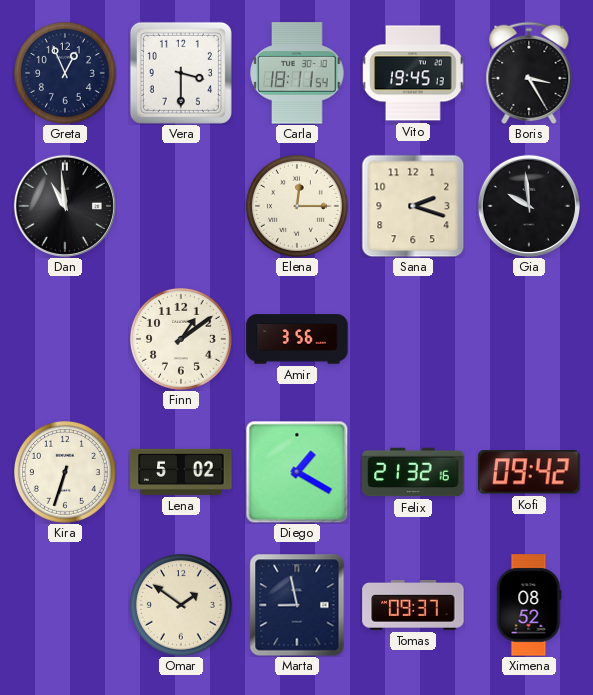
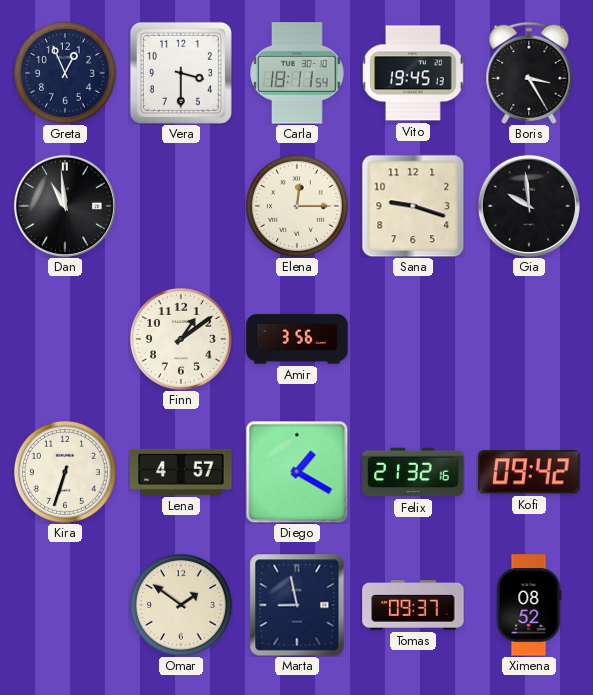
Sana: 2:18 -> 9:18
Lena: 5:02 -> 4:57
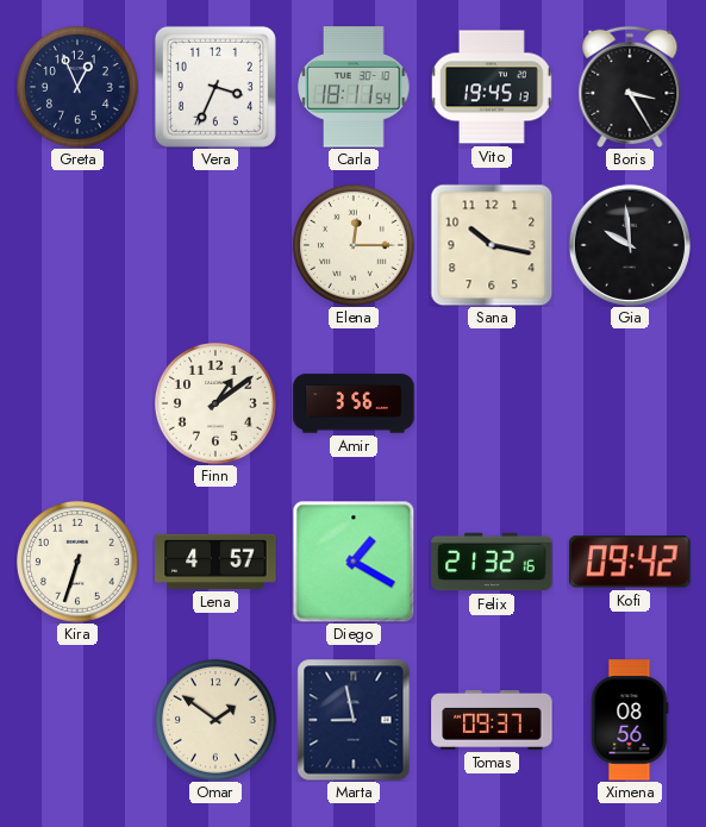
Vera: 3:30 -> 3:34
Dan: 10:59 -> none
Sana: 9:18 -> 10:17
Ximena: 08:52 -> 08:56
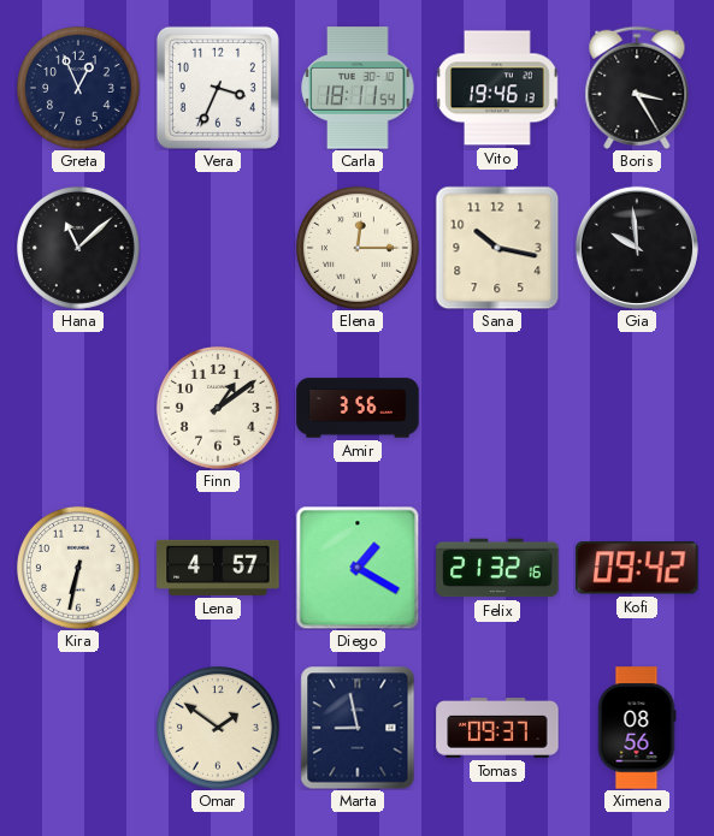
Vito: 19:45 -> 19:46
Hana: none -> 11:08
Kira: 6:33 -> 6:32
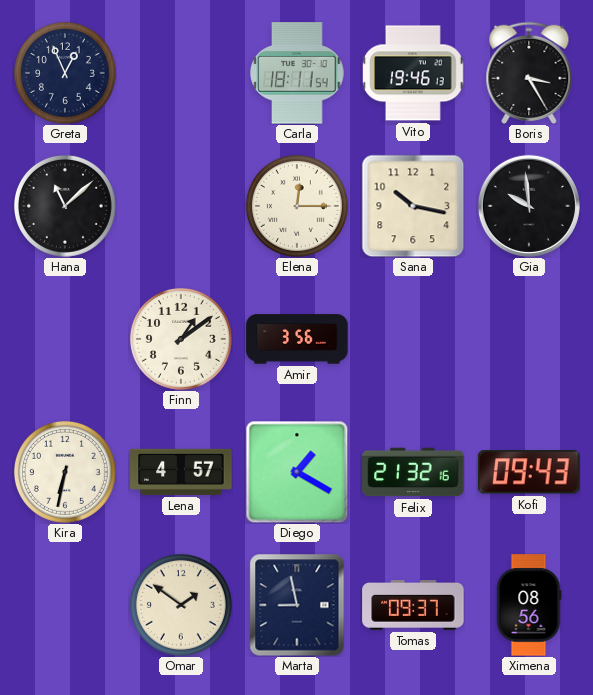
Vera: 3:34 -> none
Kofi: 09:42 -> 09:43
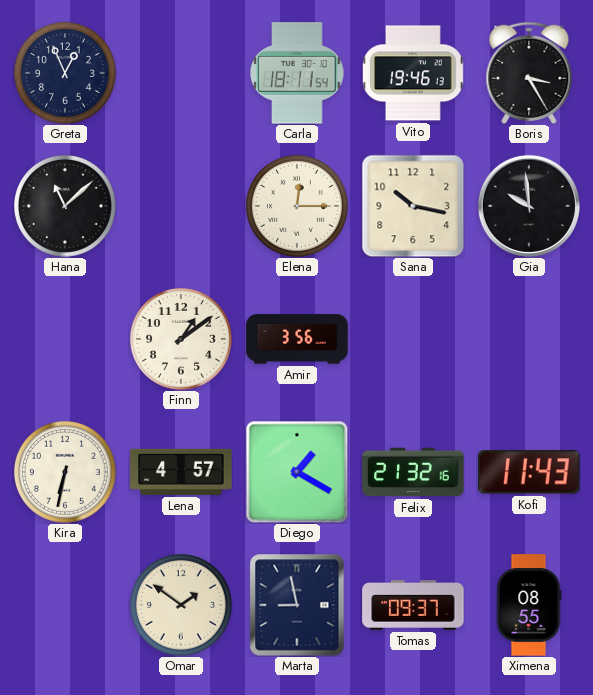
Kofi: 09:43 -> 11:43
Ximena: 08:56 -> 08:55
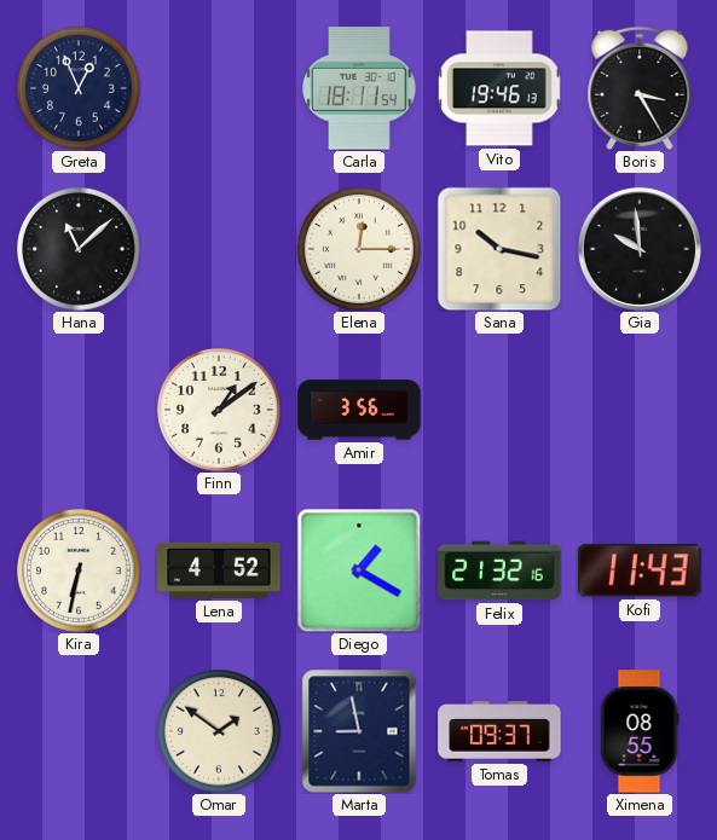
Lena: 4:57 -> 4:52
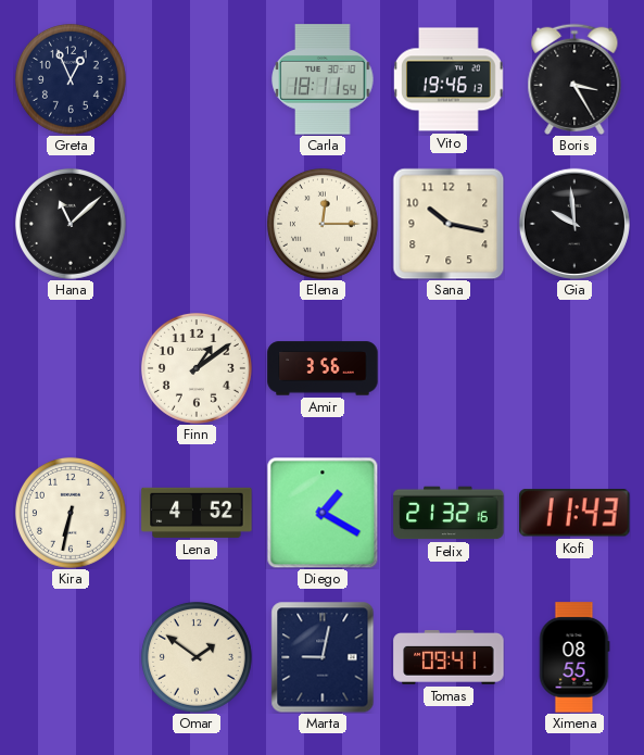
Marta: 8:58 -> 9:02
Tomas: 09:37 -> 09:41
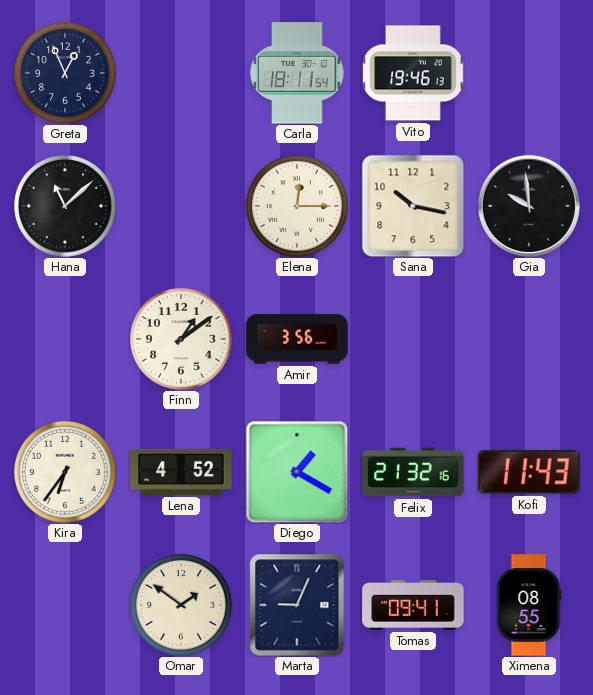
Boris: 3:25 -> none
Kira: 6:32 -> 6:36
Marta: 9:02 -> 9:04
